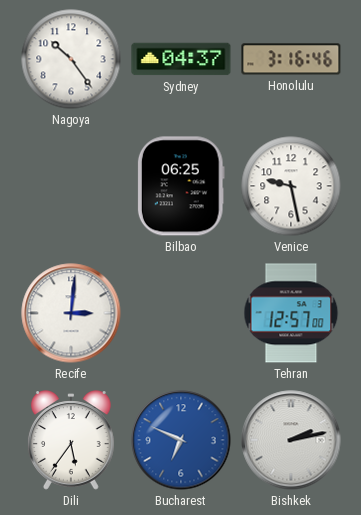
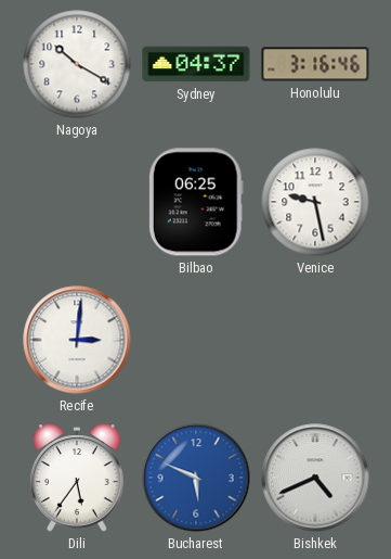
Nagoya: 10:24 -> 10:20
Tehran: 12:57 -> none
Bucharest: 6:49 -> 5:49
Bishkek: 2:13 -> 4:41
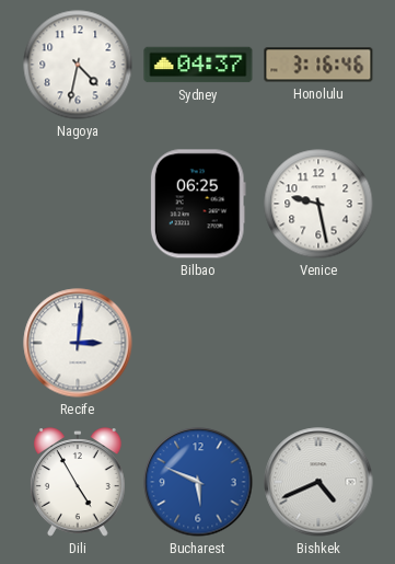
Nagoya: 10:20 -> 4:32
Dili: 5:36 -> 4:55
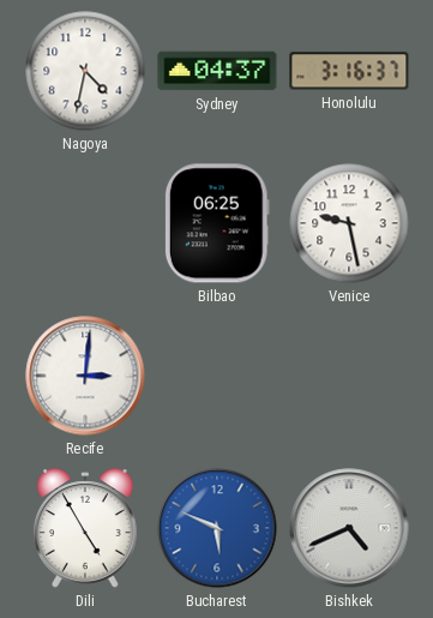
Honolulu: 3:16:46 -> 3:16:37
